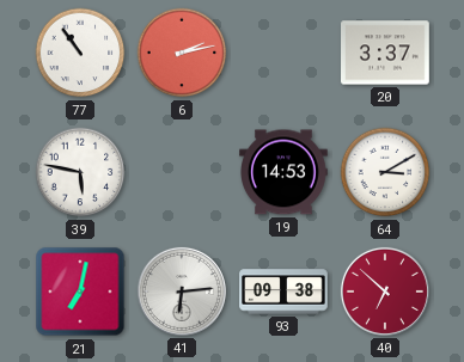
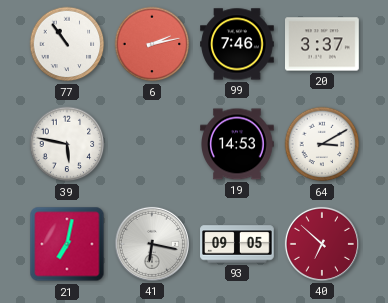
99: none -> 7:46
41: 6:14 -> 6:17
93: 09:38 -> 09:05
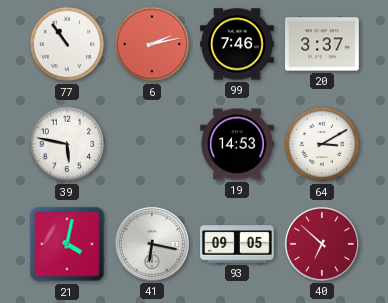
21: 7:02 -> 4:02
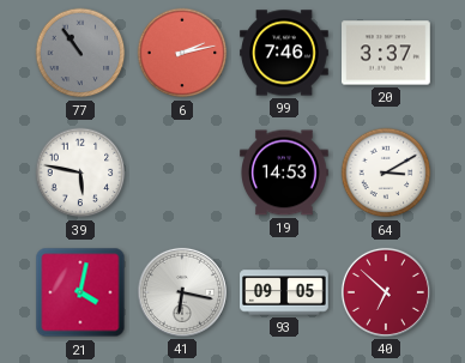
77 dial: white -> grey
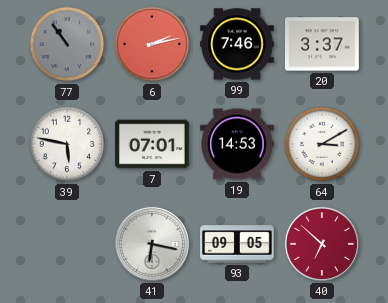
7: none -> 07:01
21: 4:02 -> none
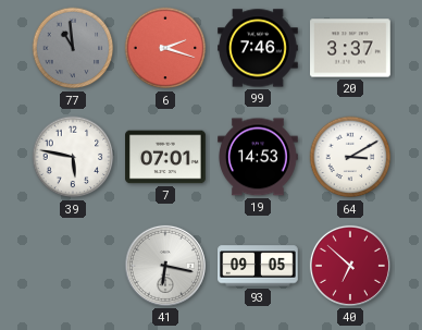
77: 10:54 -> 10:59
6: 2:13 -> 2:18
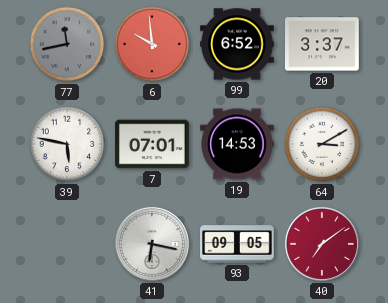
77: 10:59 -> 11:43
6: 2:18 -> 9:59
99: 7:46 -> 6:52
40: 6:52 -> 7:09
